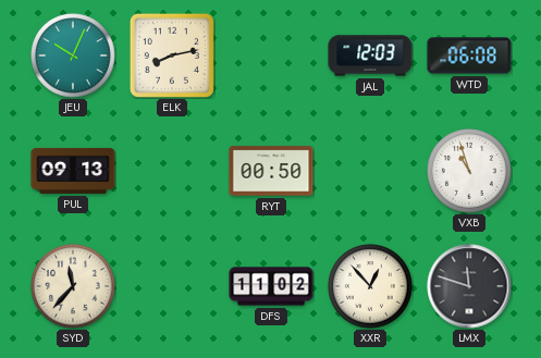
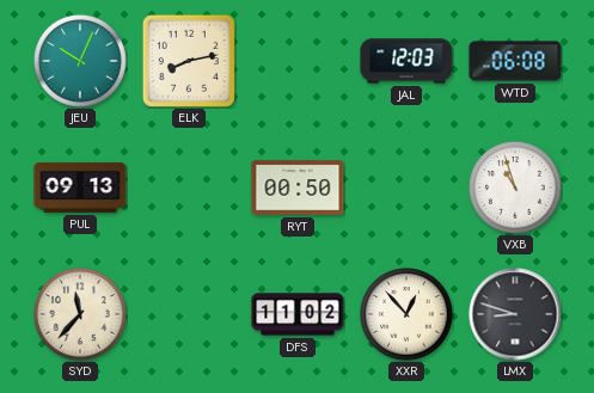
LMX: 11:48 -> 8:48
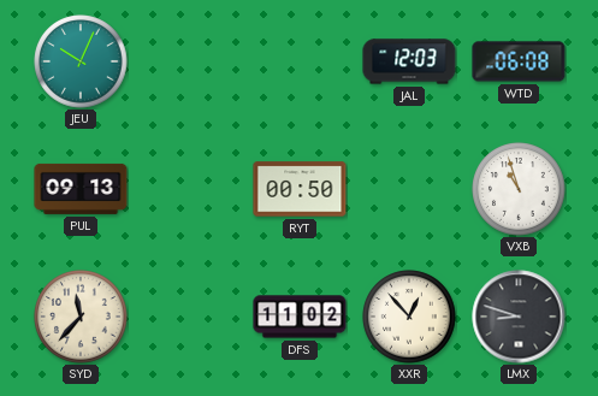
ELK: 8:13 -> none
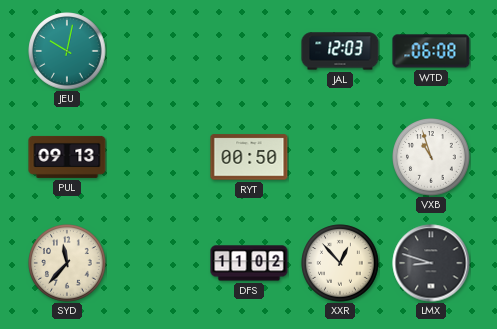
JEU: 10:04 -> 10:02
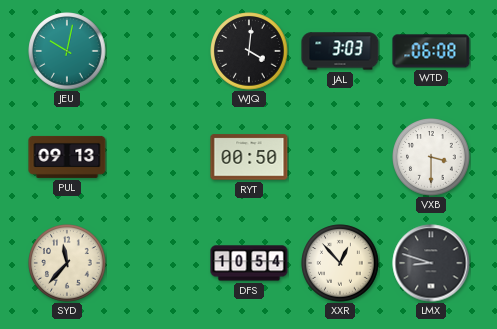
WJQ: none -> 4:01
JAL: 12:03 -> 3:03
VXB: 10:57 -> 3:30
DFS: 11:02 -> 10:54
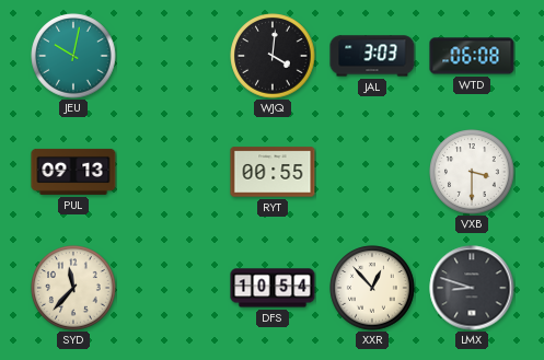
RYT: 00:50 -> 00:55
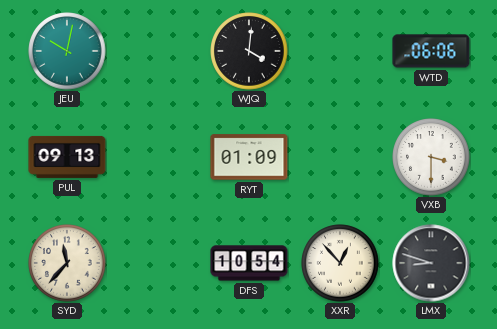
JAL: 3:03 -> none
WTD: 06:08 -> 06:06
RYT: 00:55 -> 01:09
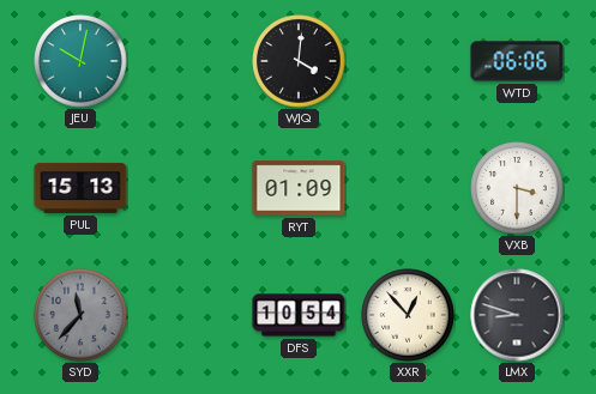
PUL: 09:13 -> 15:13
SYD dial: cream -> grey
